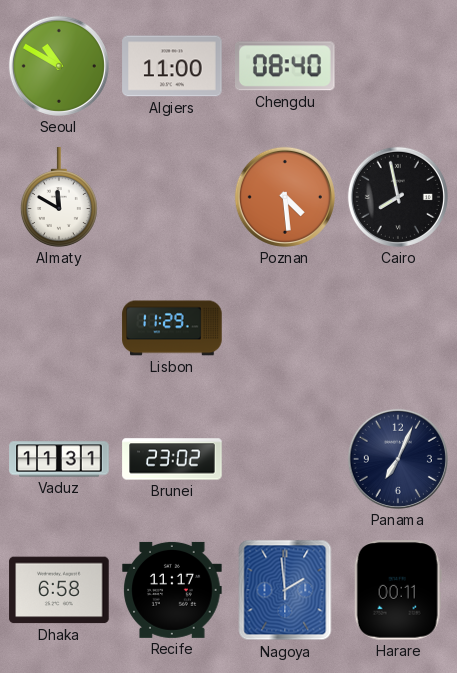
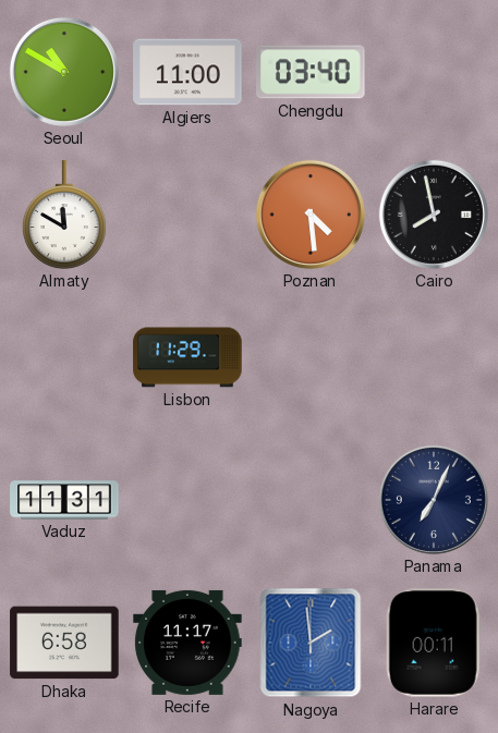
Chengdu: 08:40 -> 03:40
Brunei: 23:02 -> none
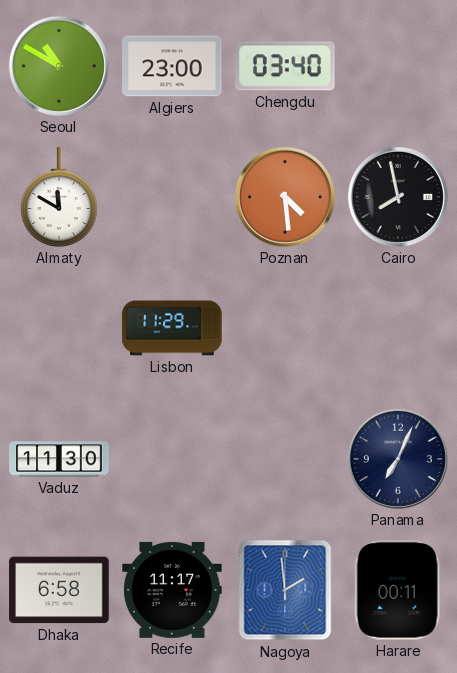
Algiers: 11:00 -> 23:00
Vaduz: 11:31 -> 11:30
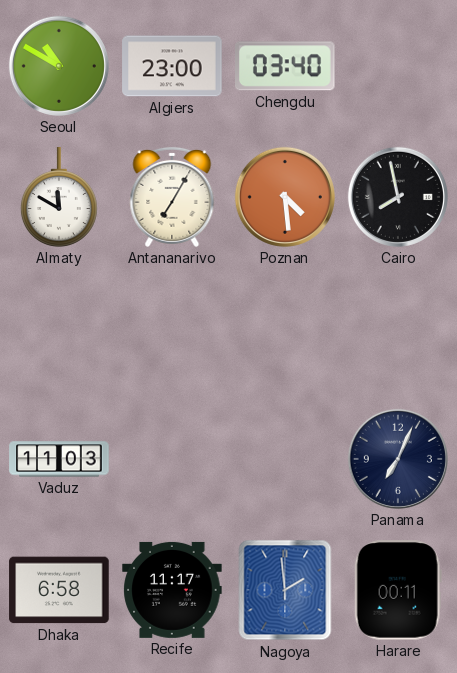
Antananarivo: none -> 7:05
Lisbon: 11:29 -> none
Vaduz: 11:30 -> 11:03
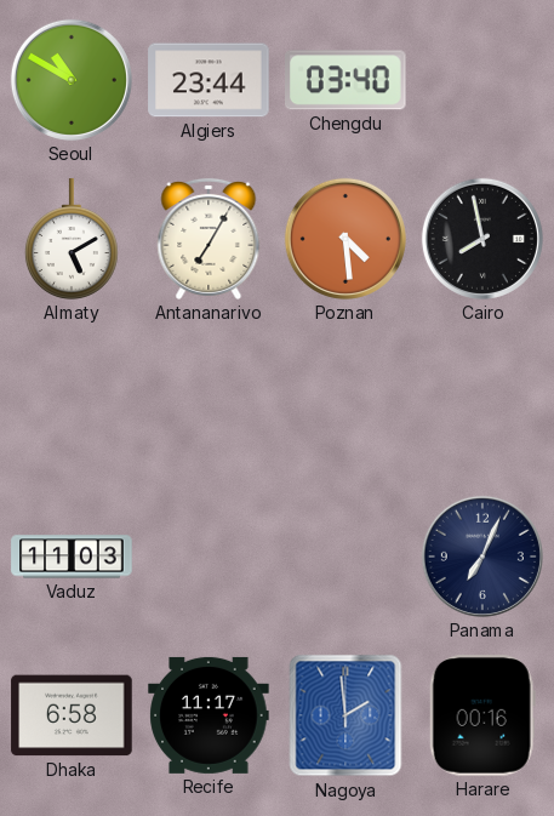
Algiers: 23:00 -> 23:44
Almaty: 11:50 -> 5:10
Harare: 00:11 -> 00:16
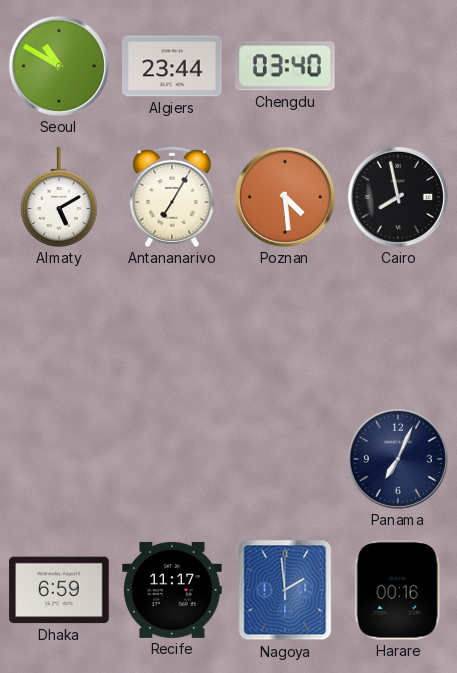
Vaduz: 11:03 -> none
Dhaka: 6:58 -> 6:59
